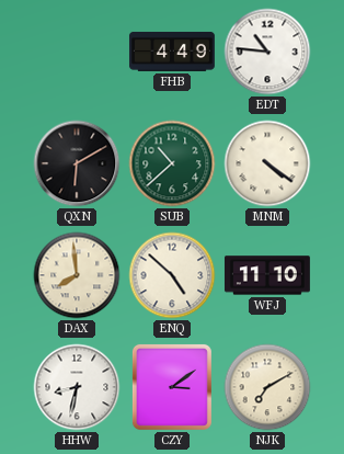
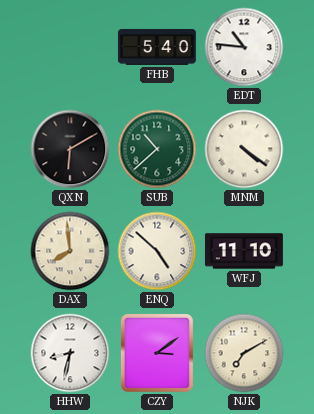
FHB: 4:49 -> 5:40
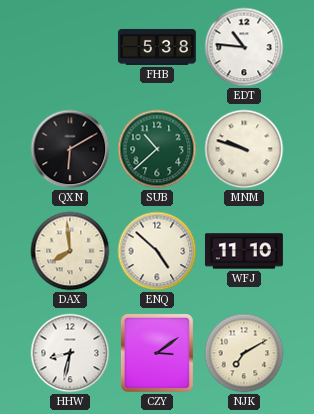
FHB: 5:40 -> 5:38
MNM: 4:21 -> 9:48
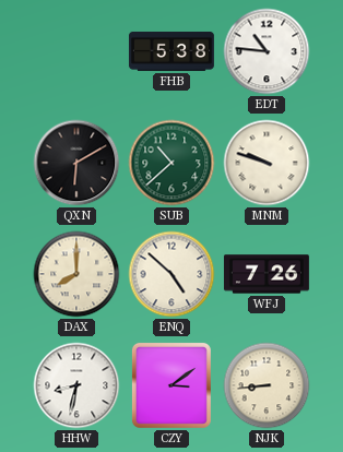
DAX: 7:59 -> 8:00
WFJ: 11:10 -> 7:26
NJK: 7:10 -> 8:44
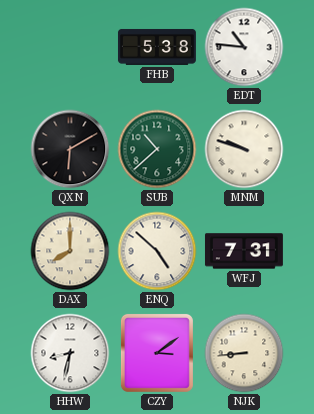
WFJ: 7:26 -> 7:31
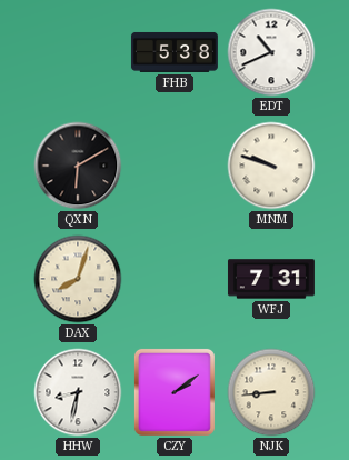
EDT: 10:46 -> 10:41
SUB: 10:38 -> none
DAX: 8:00 -> 8:03
ENQ: 4:52 -> none
CZY: 3:09 -> 2:09
